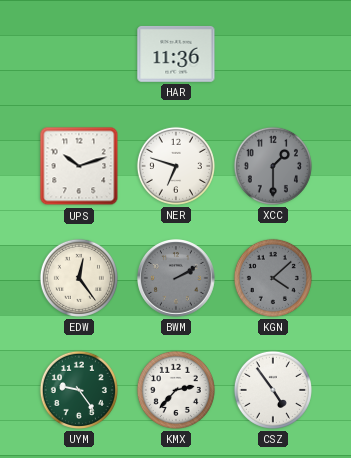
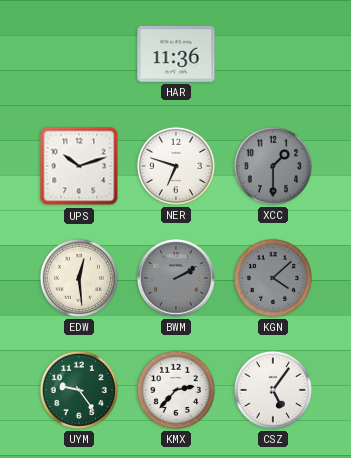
EDW: 12:24 -> 12:29
CSZ: 4:54 -> 5:06
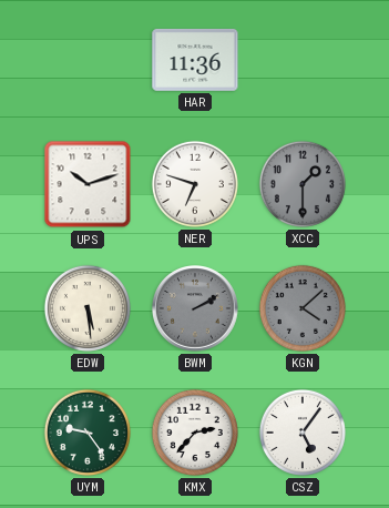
EDW: 12:29 -> 5:29
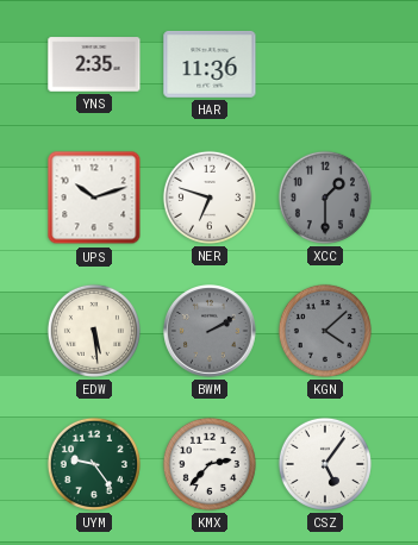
YNS: none -> 2:35
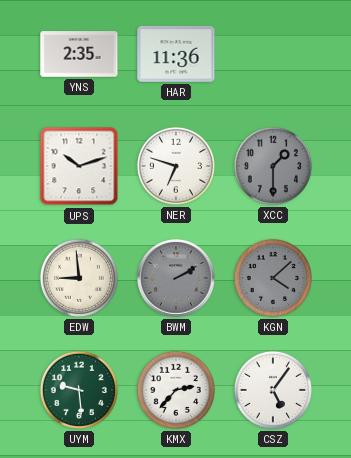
EDW: 5:29 -> 8:59
UYM: 9:24 -> 9:29
